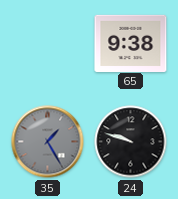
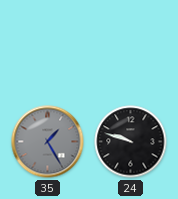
65: 9:38 -> none
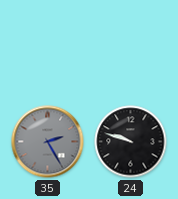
35: 1:25 -> 2:25
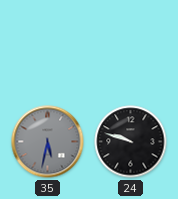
35: 2:25 -> 5:32
